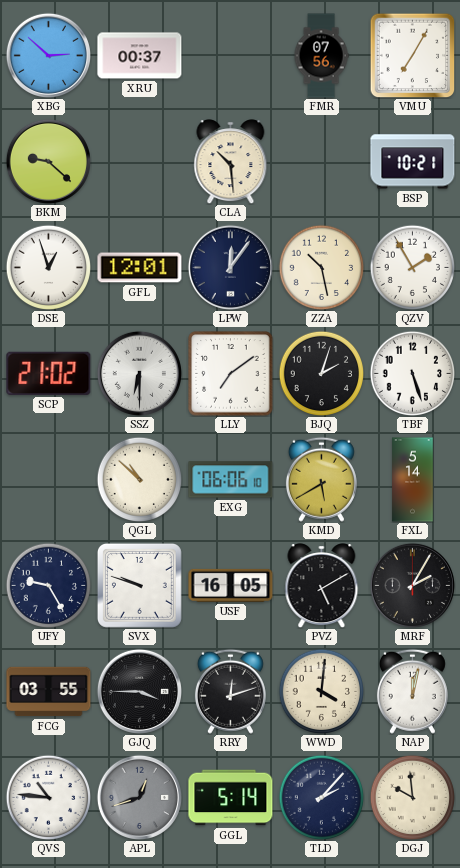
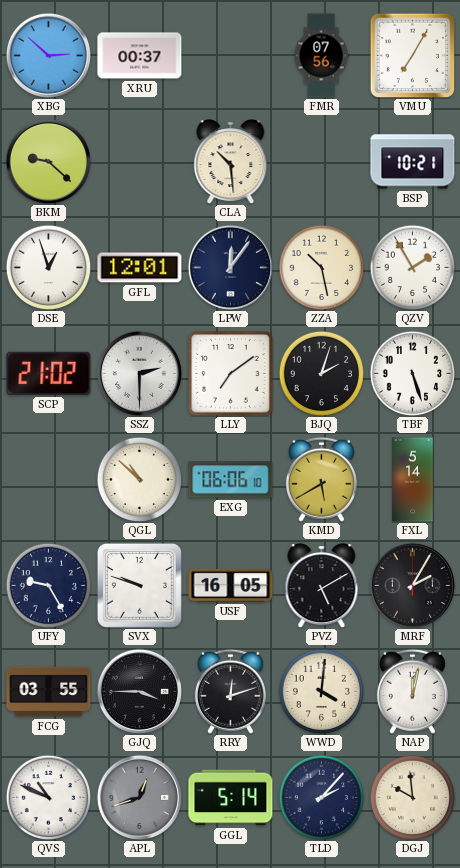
SSZ: 6:30 -> 2:30
QVS: 10:46 -> 10:49
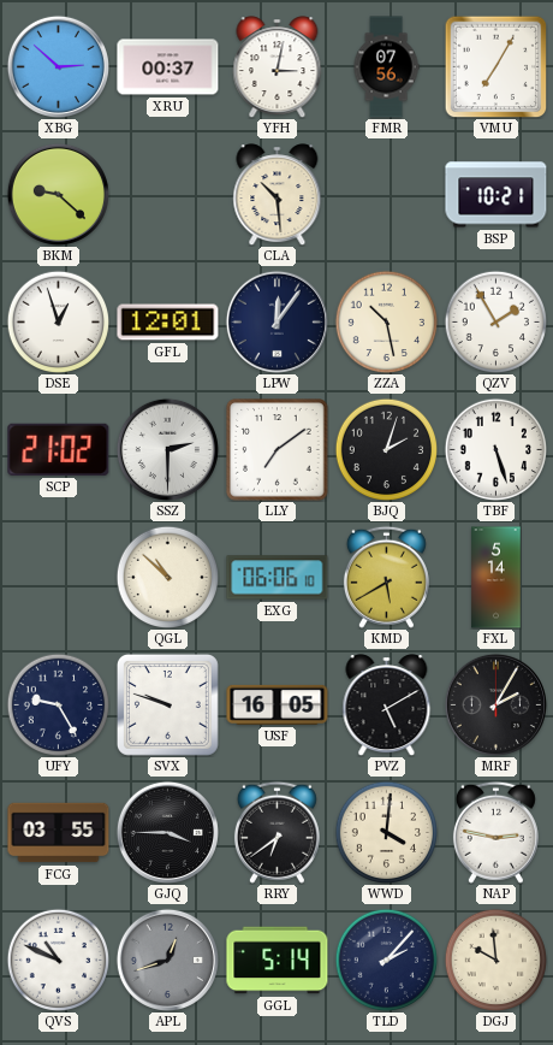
YFH: none -> 3:02
RRY: 12:12 -> 6:39
NAP: 12:02 -> 2:47
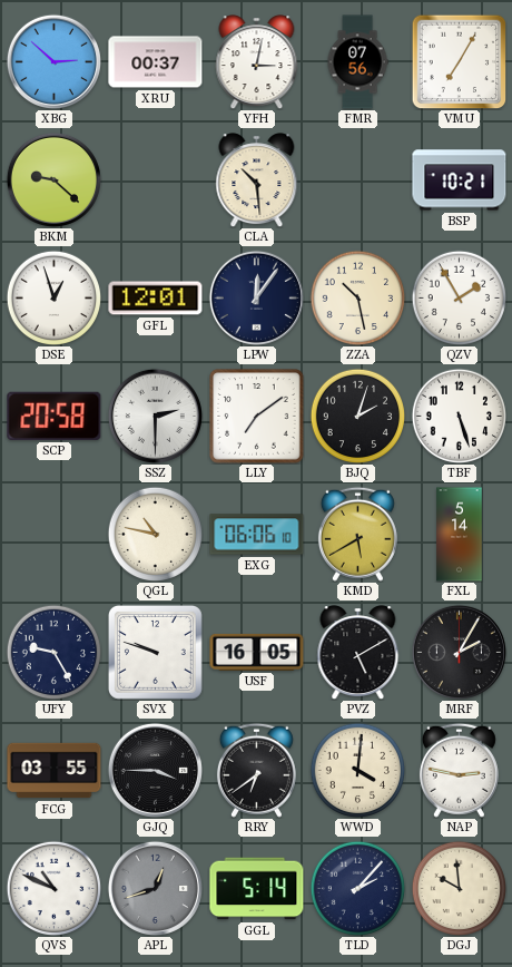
SCP: 21:02 -> 20:58
QGL: 10:52 -> 10:47
